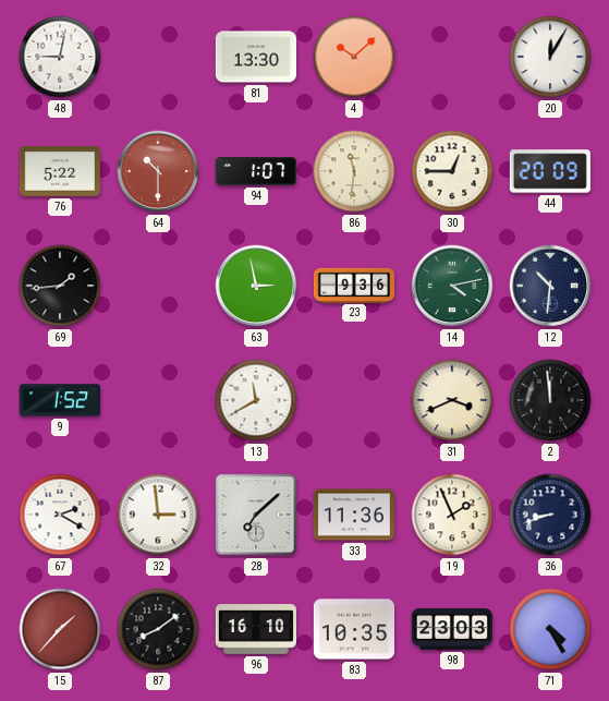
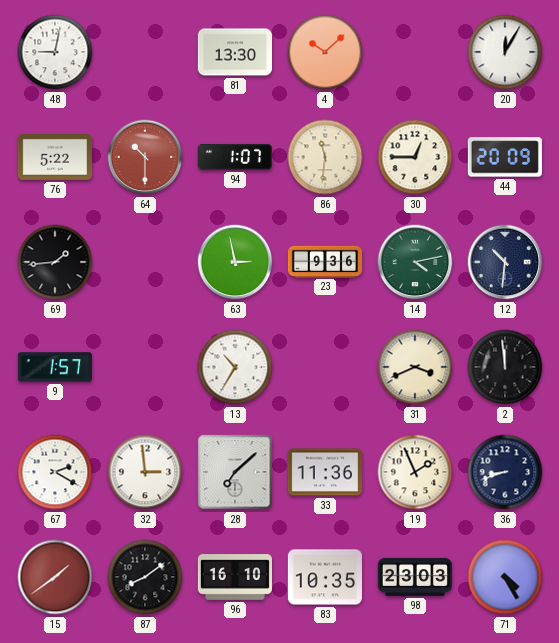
9: 1:52 -> 1:57
13: 11:40 -> 10:35
15: 1:37 -> 1:39
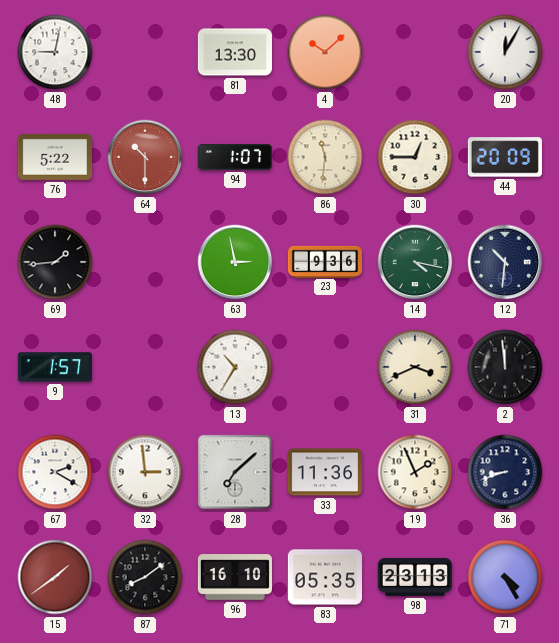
14: 4:13 -> 4:17
83: 10:35 -> 05:35
98: 23:03 -> 23:13
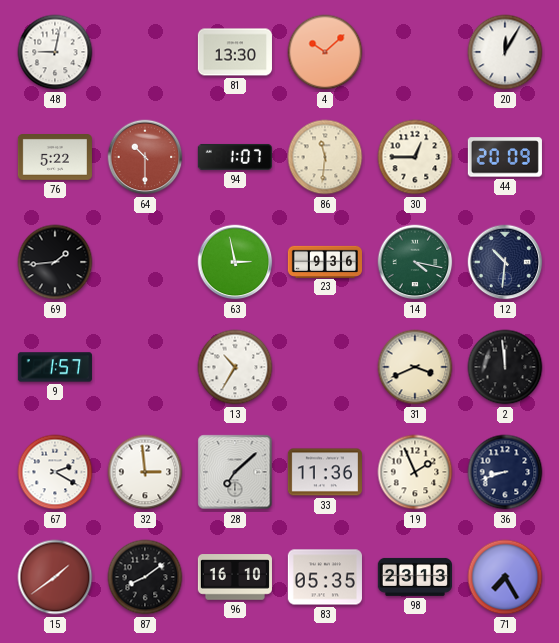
71: 4:25 -> 7:25
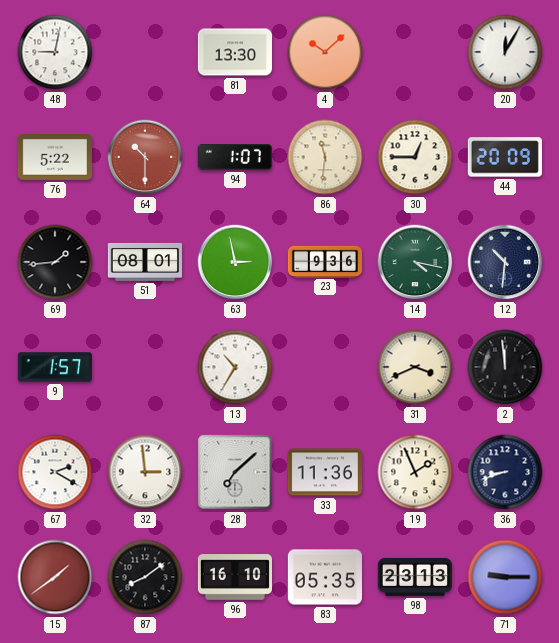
51: none -> 08:01
71: 7:25 -> 9:15
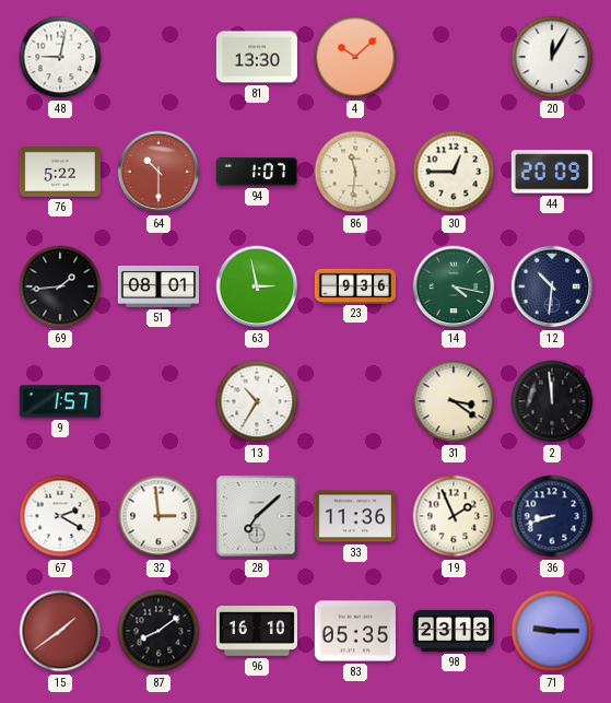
31: 3:41 -> 3:21
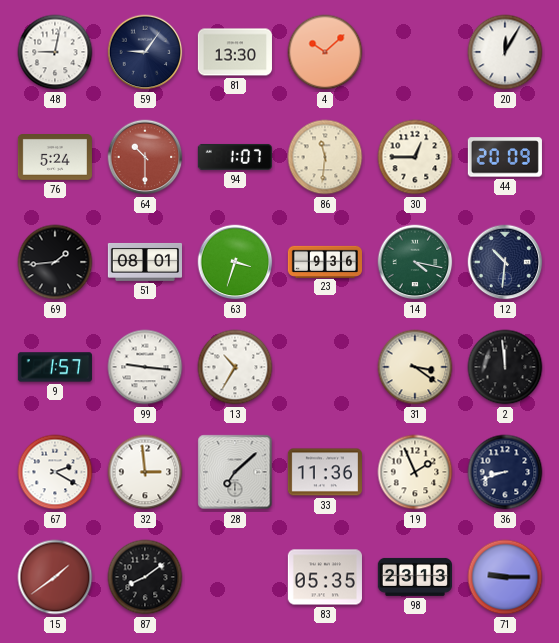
59: none -> 9:06
76: 5:22 -> 5:24
63: 2:58 -> 3:33
99: none -> 9:16
96: 16:10 -> none
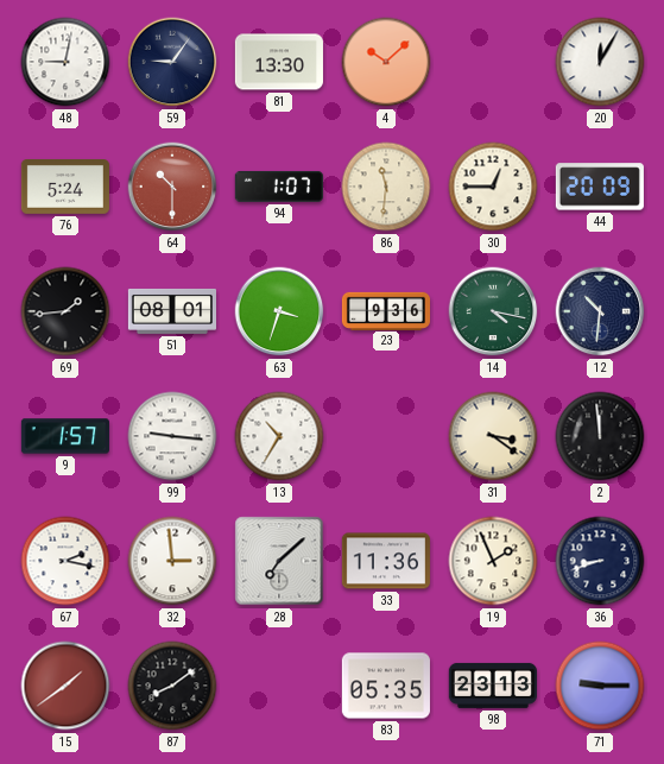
67: 2:20 -> 2:17
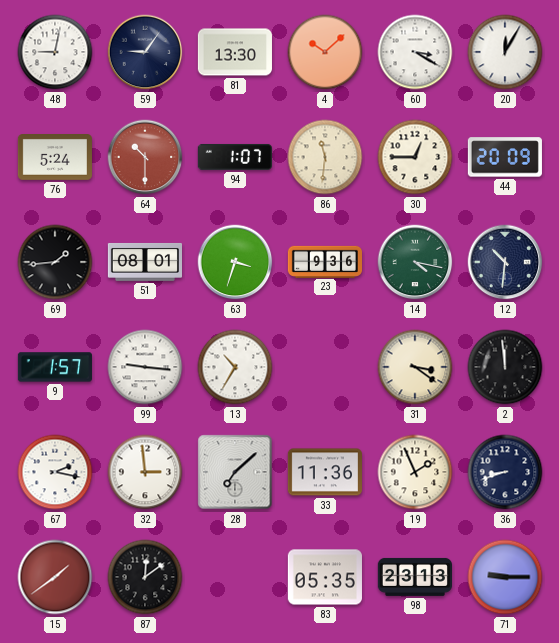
60: none -> 3:20
87: 8:09 -> 12:09
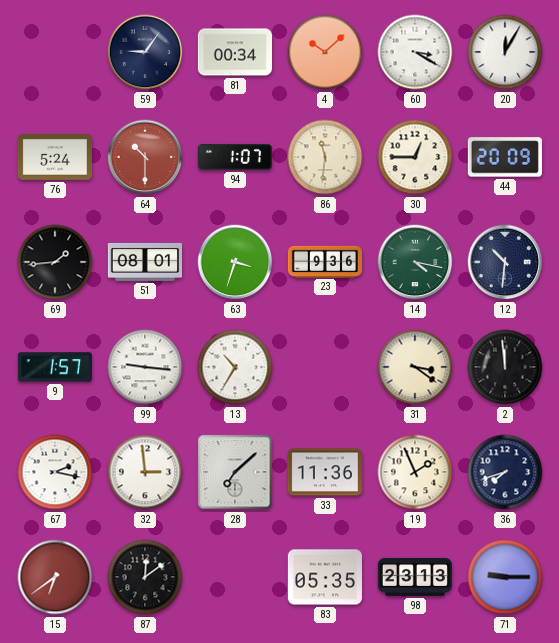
48: 9:02 -> none
81: 13:30 -> 00:34
36: 8:42 -> 7:42
15: 1:39 -> 6:39
